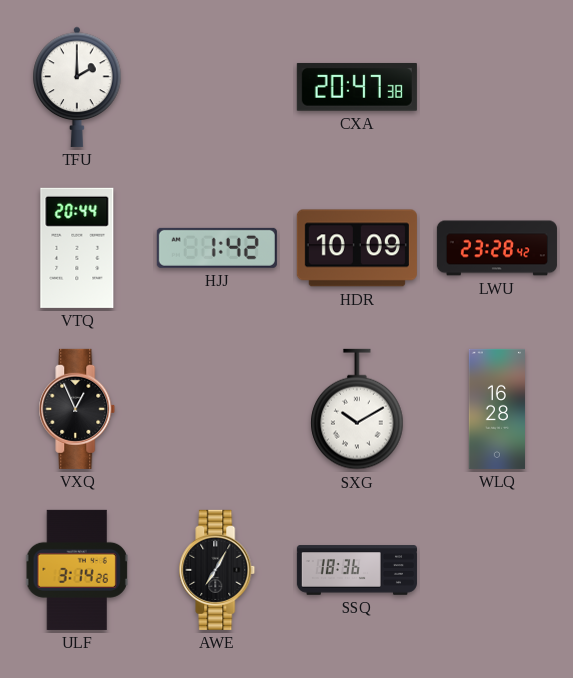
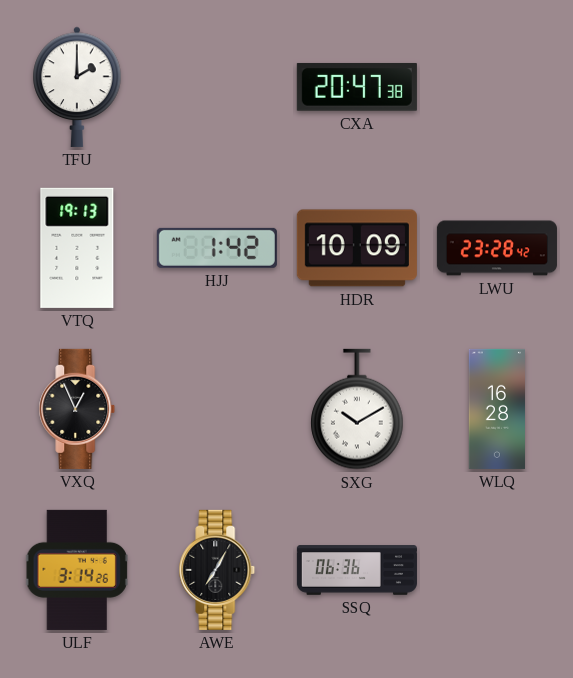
VTQ: 20:44 -> 19:13
SSQ: 18:36 -> 06:36
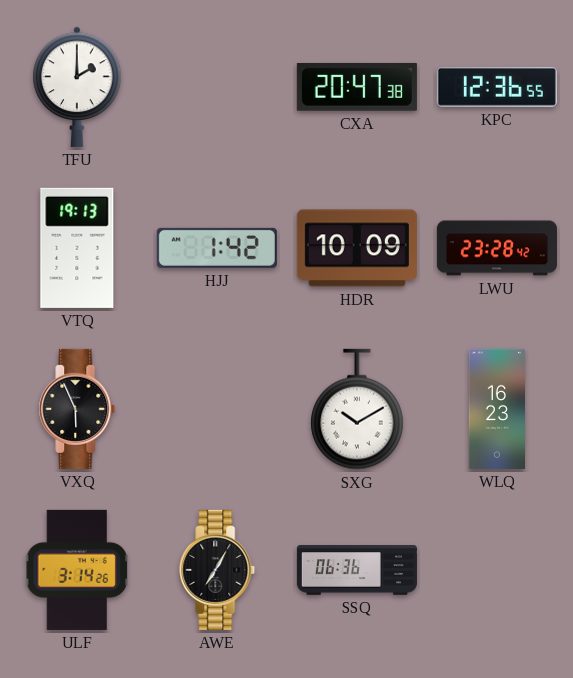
KPC: none -> 12:36
VXQ: 12:56 -> 5:56
WLQ: 16:28 -> 16:23
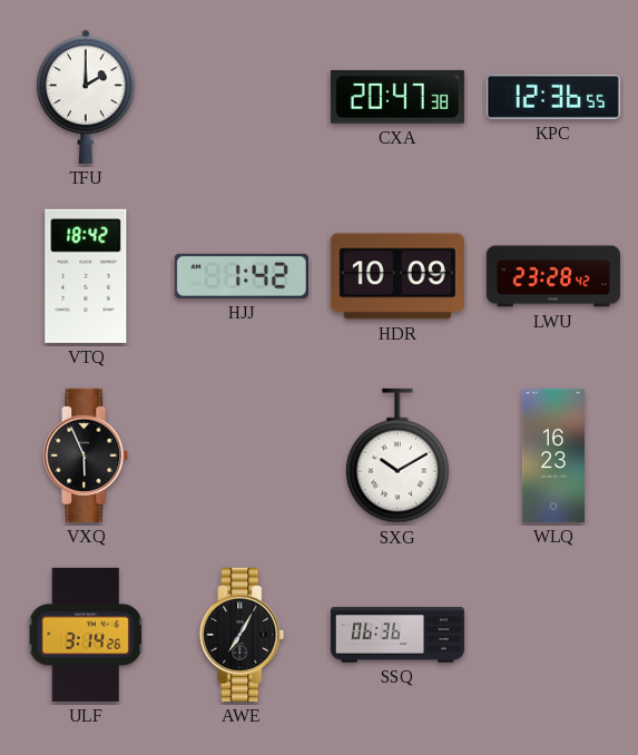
VTQ: 19:13 -> 18:42
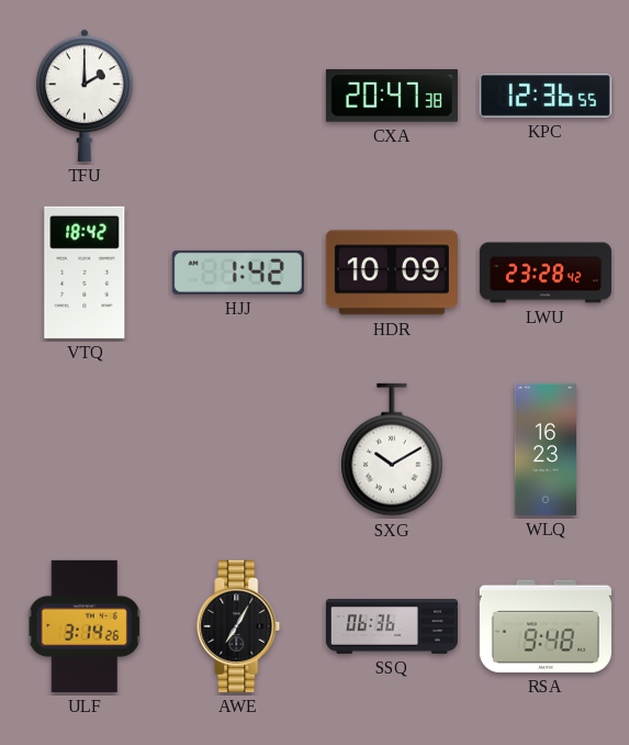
VXQ: 5:56 -> none
RSA: none -> 9:48
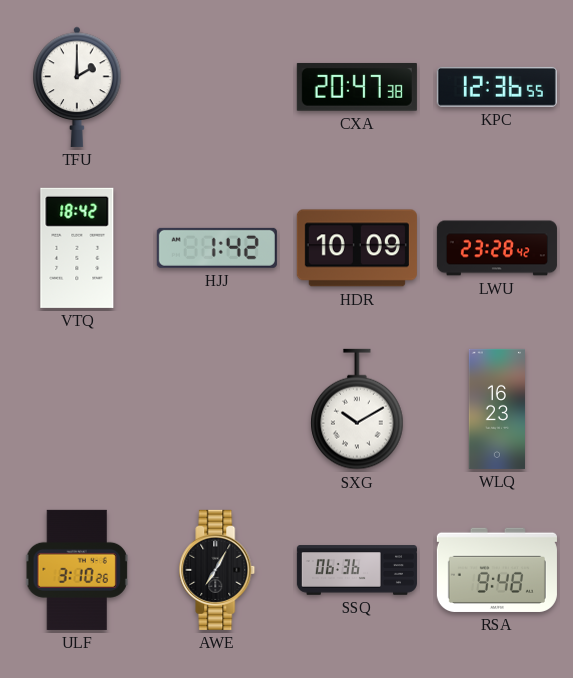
ULF: 3:14 -> 3:10
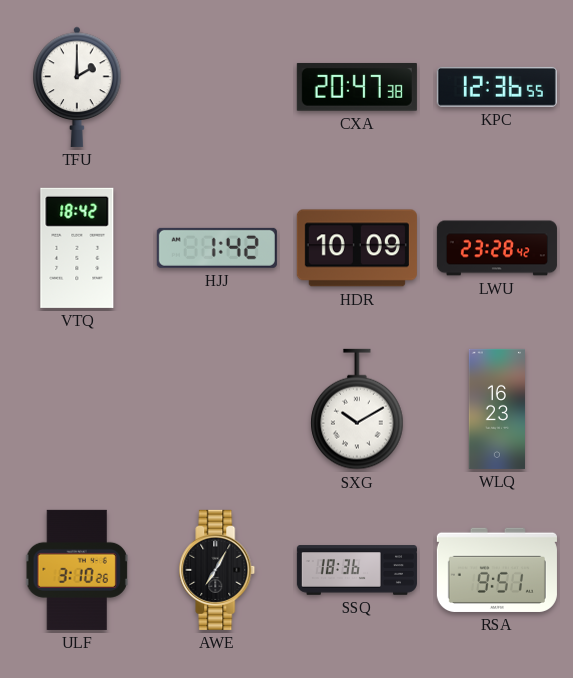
SSQ: 06:36 -> 18:36
RSA: 9:48 -> 9:51
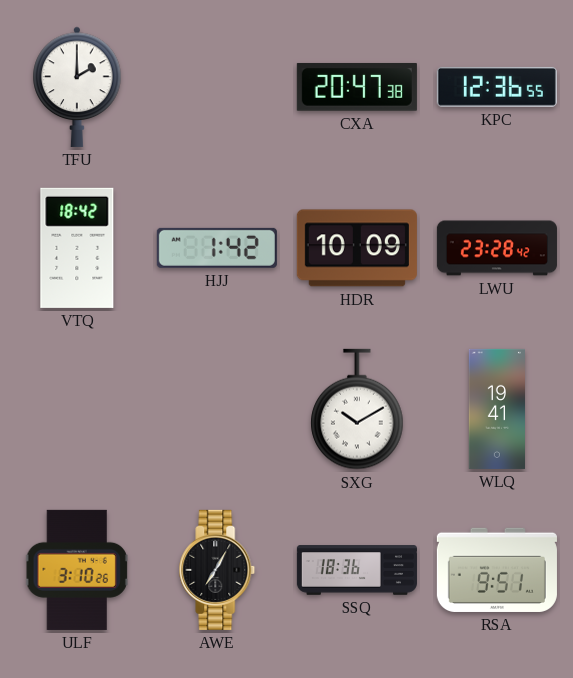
WLQ: 16:23 -> 19:41
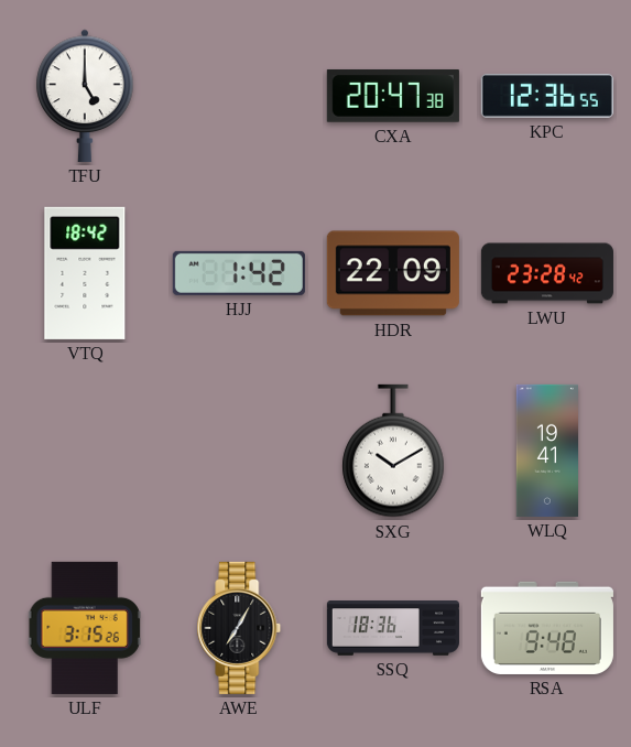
TFU: 2:00 -> 5:00
HDR: 10:09 -> 22:09
ULF: 3:10 -> 3:15
RSA: 9:51 -> 9:48
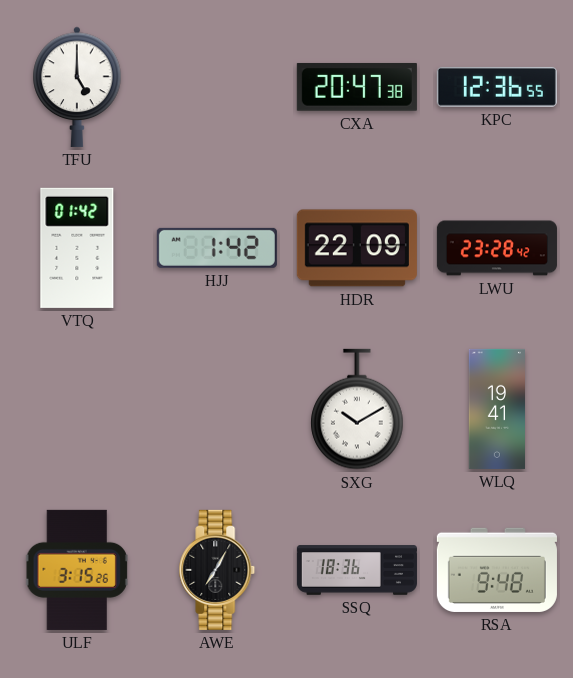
VTQ: 18:42 -> 01:42
